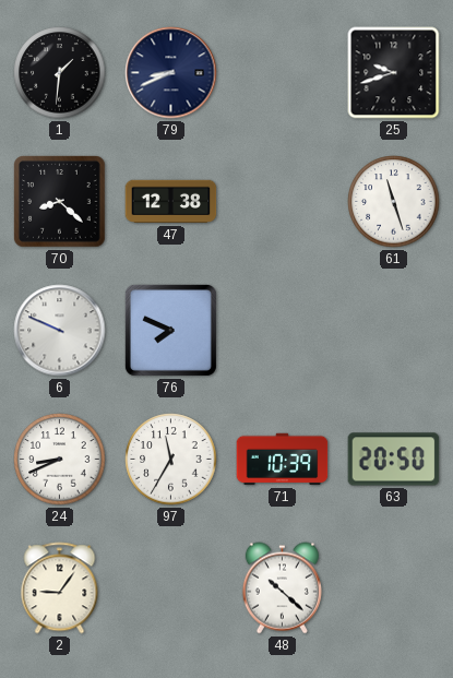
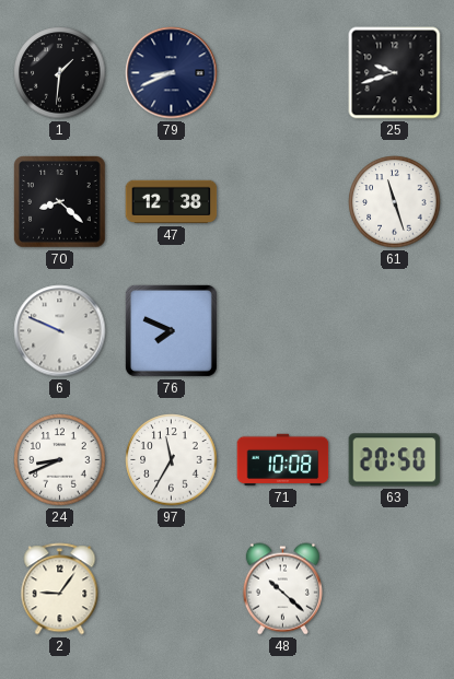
71: 10:39 -> 10:08
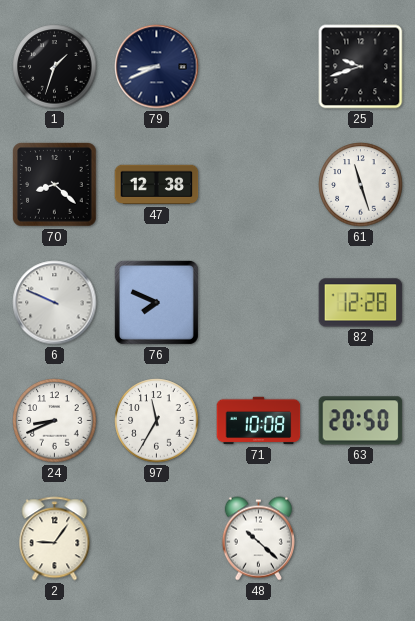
1: 1:31 -> 1:33
82: none -> 12:28
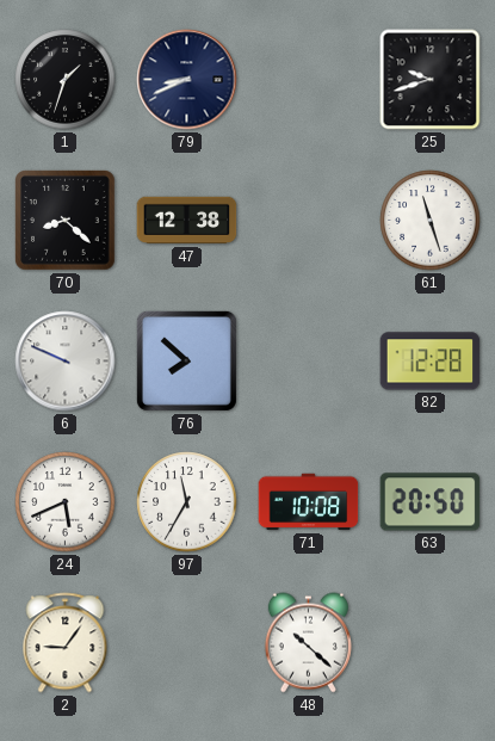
76: 7:49 -> 7:52
24: 8:41 -> 5:41
